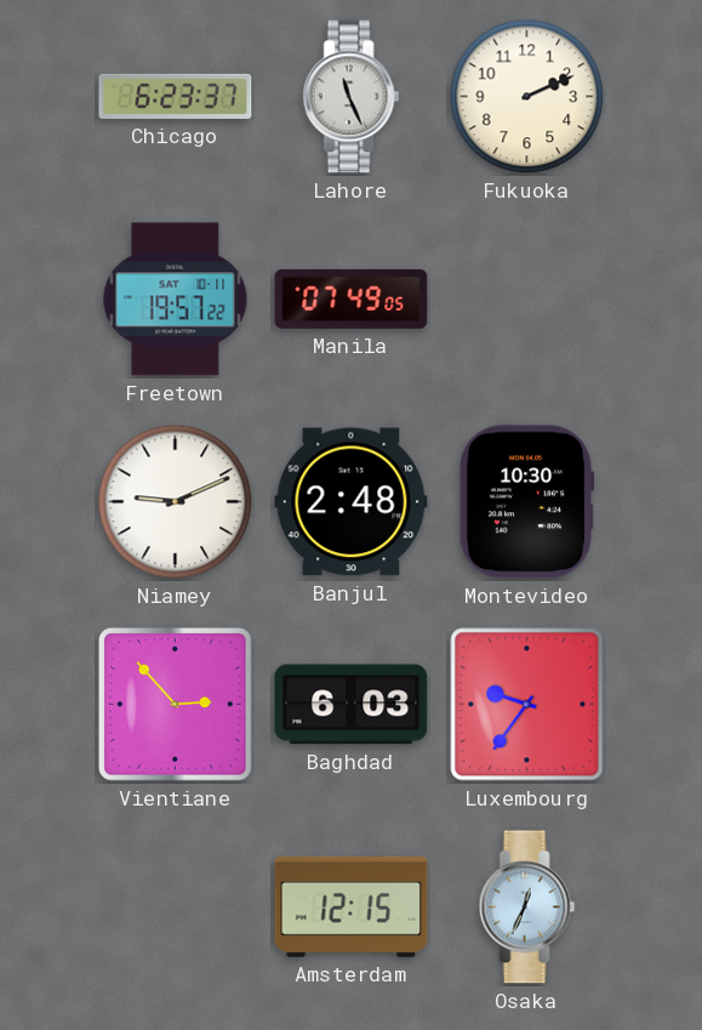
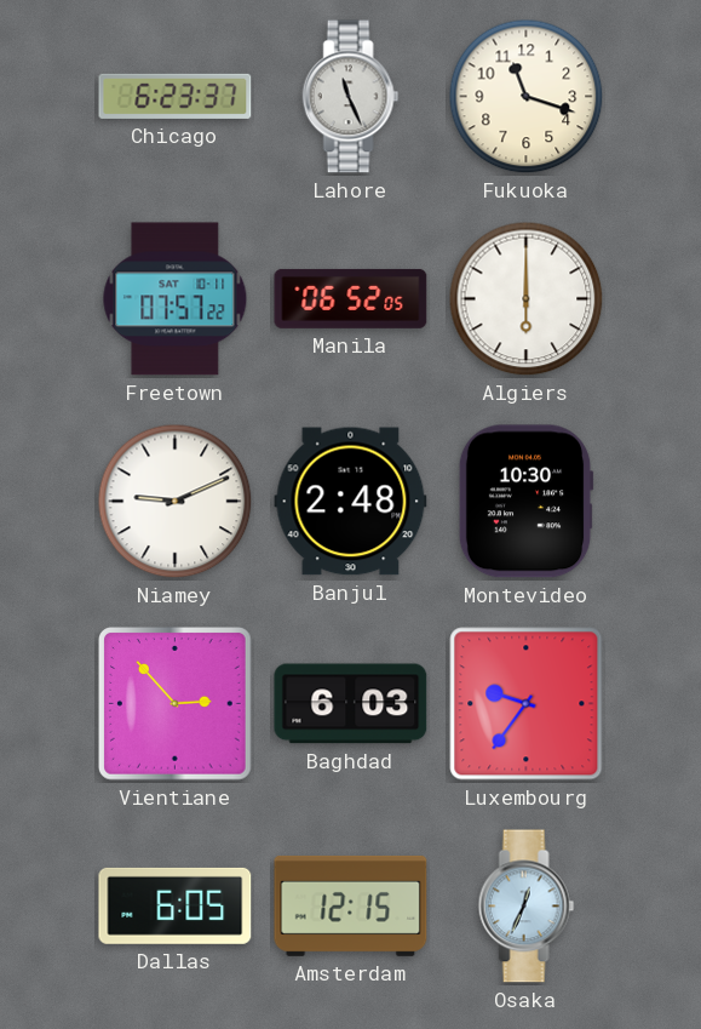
Fukuoka: 2:11 -> 11:18
Freetown: 19:57 -> 07:57
Manila: 07:49 -> 06:52
Algiers: none -> 6:00
Dallas: none -> 6:05
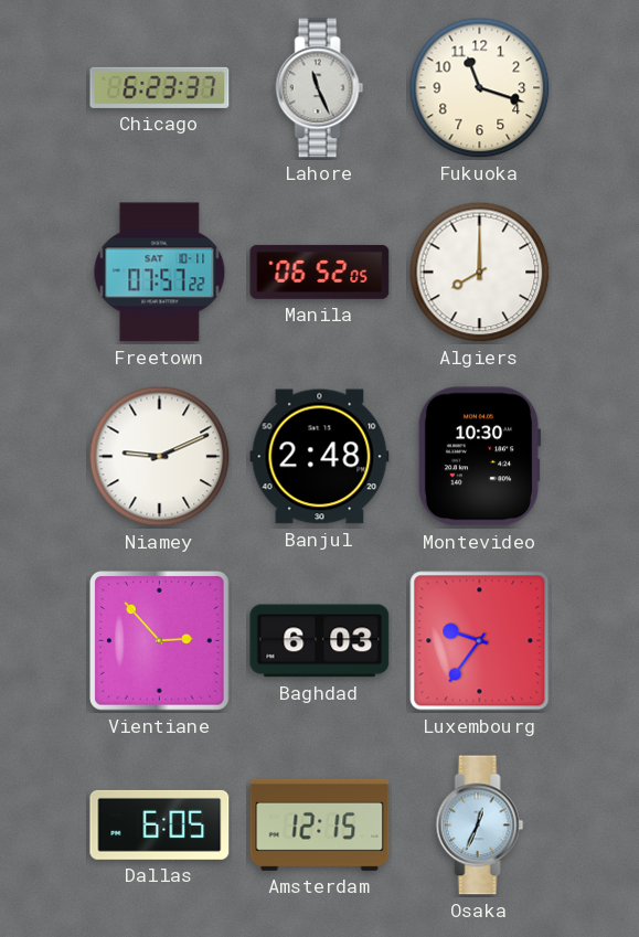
Algiers: 6:00 -> 8:00
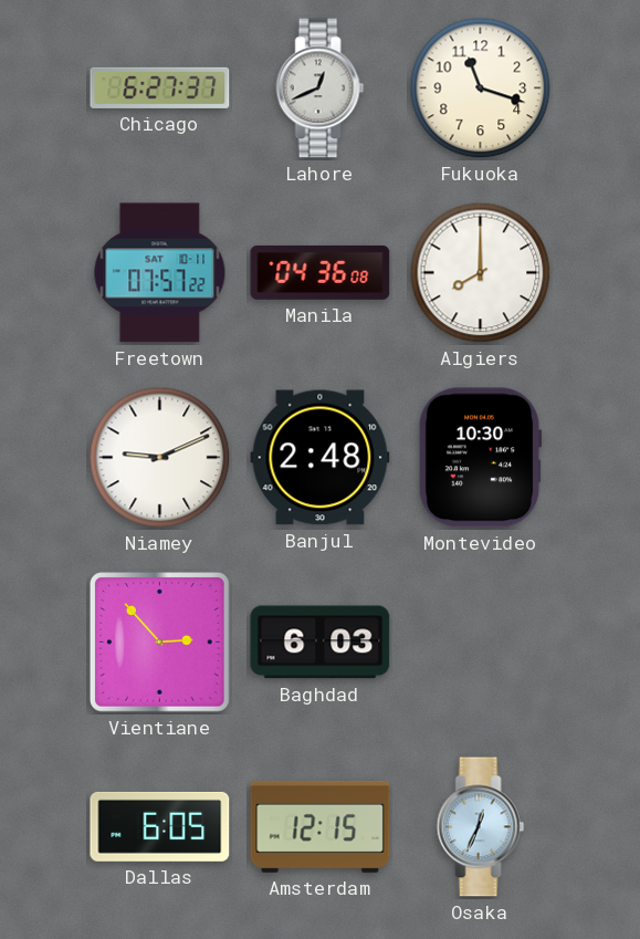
Chicago: 6:23 -> 6:27
Lahore: 11:26 -> 12:41
Manila: 06:52 -> 04:36
Luxembourg: 9:36 -> none
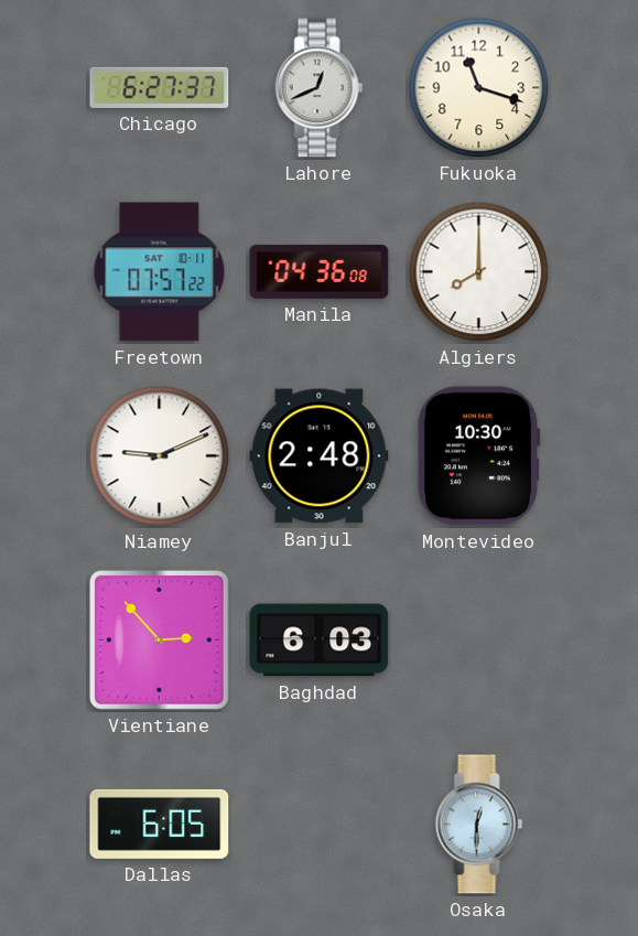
Amsterdam: 12:15 -> none
Osaka: 12:34 -> 12:30
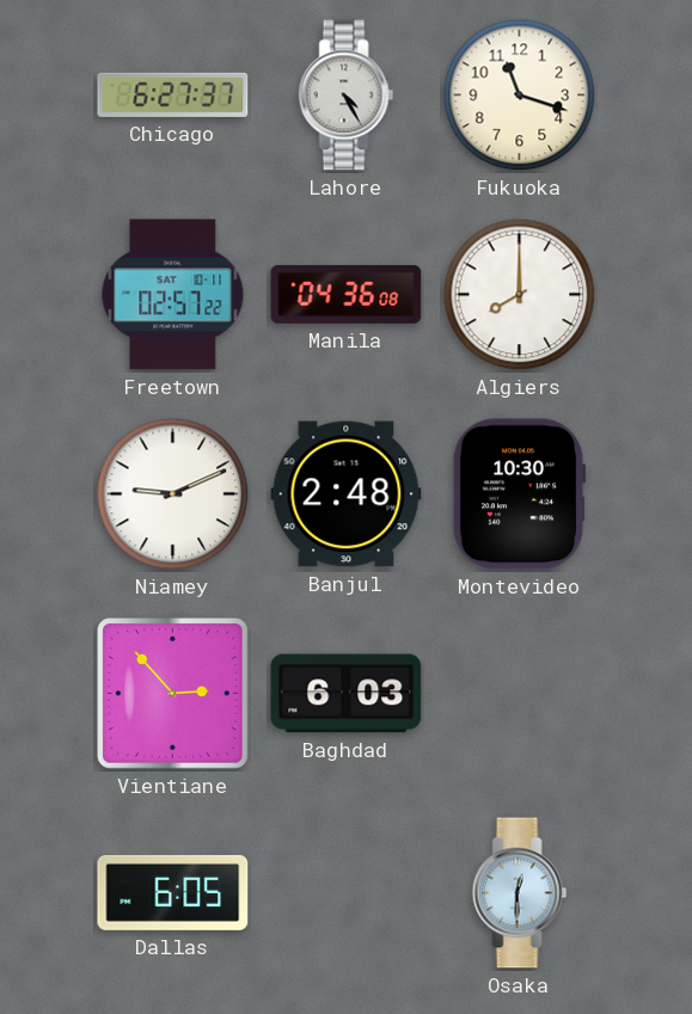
Lahore: 12:41 -> 4:25
Freetown: 07:57 -> 02:57
